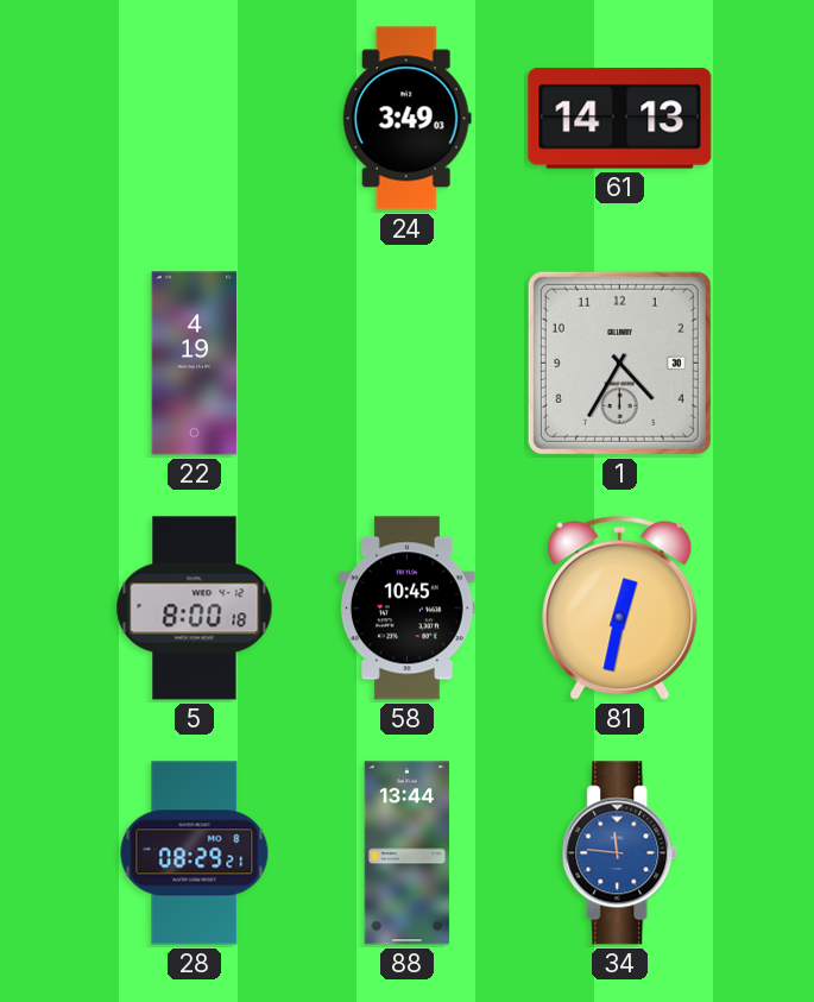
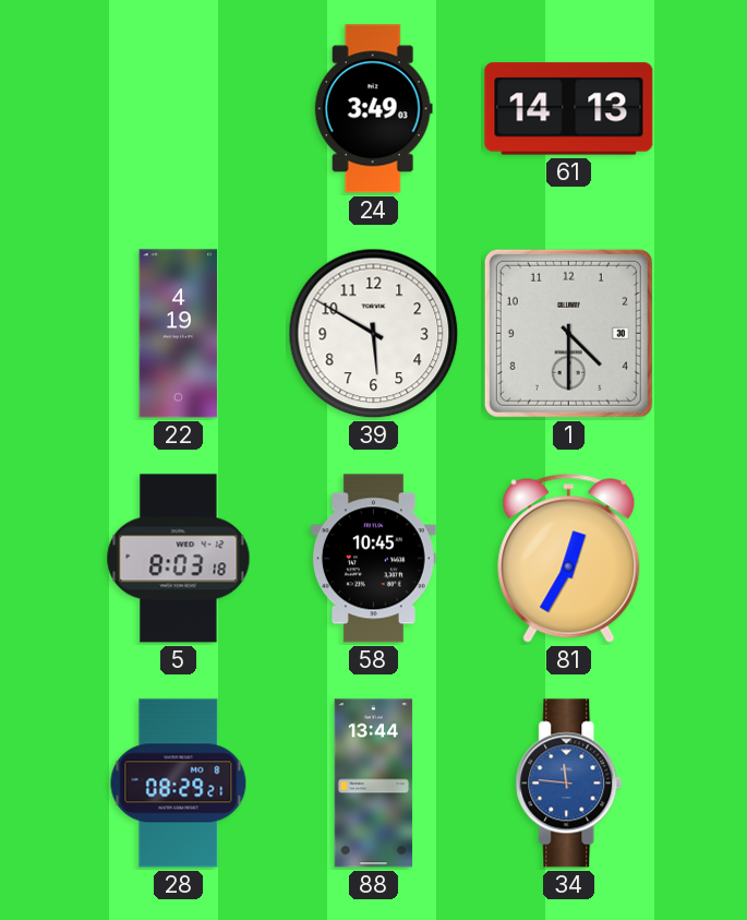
39: none -> 5:50
1: 4:35 -> 4:30
5: 8:00 -> 8:03
81: 12:32 -> 12:35
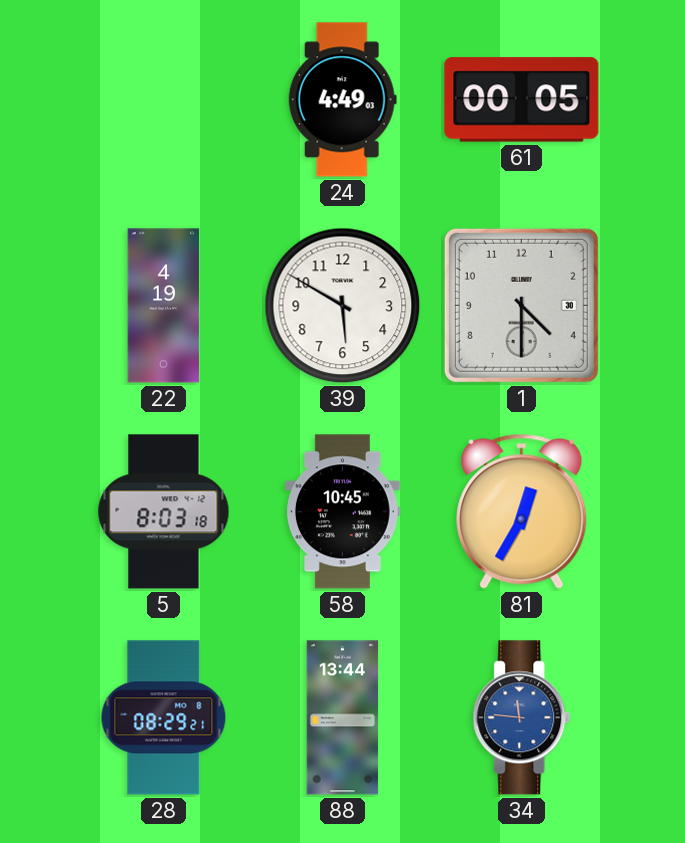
24: 3:49 -> 4:49
61: 14:13 -> 00:05
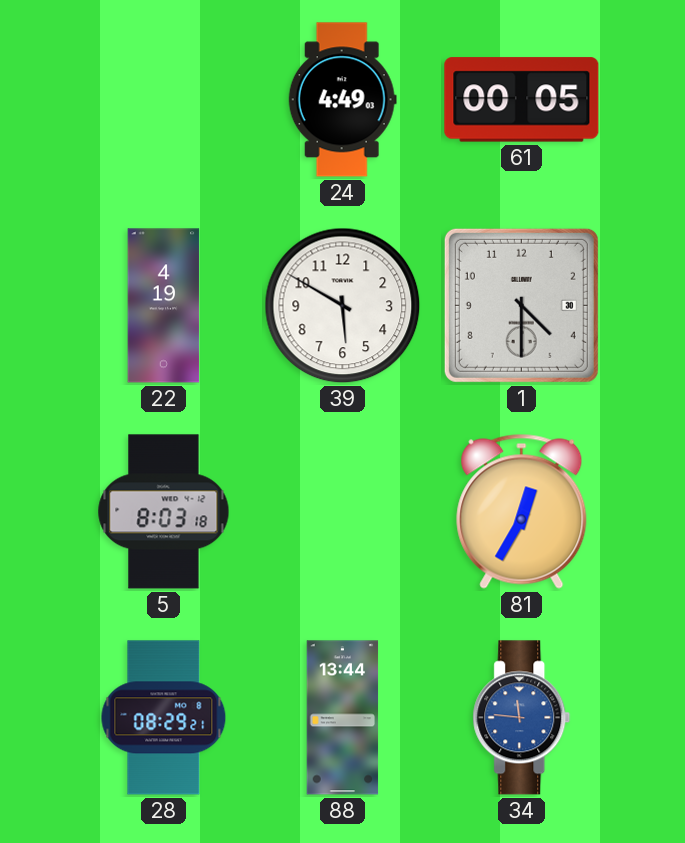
58: 10:45 -> none
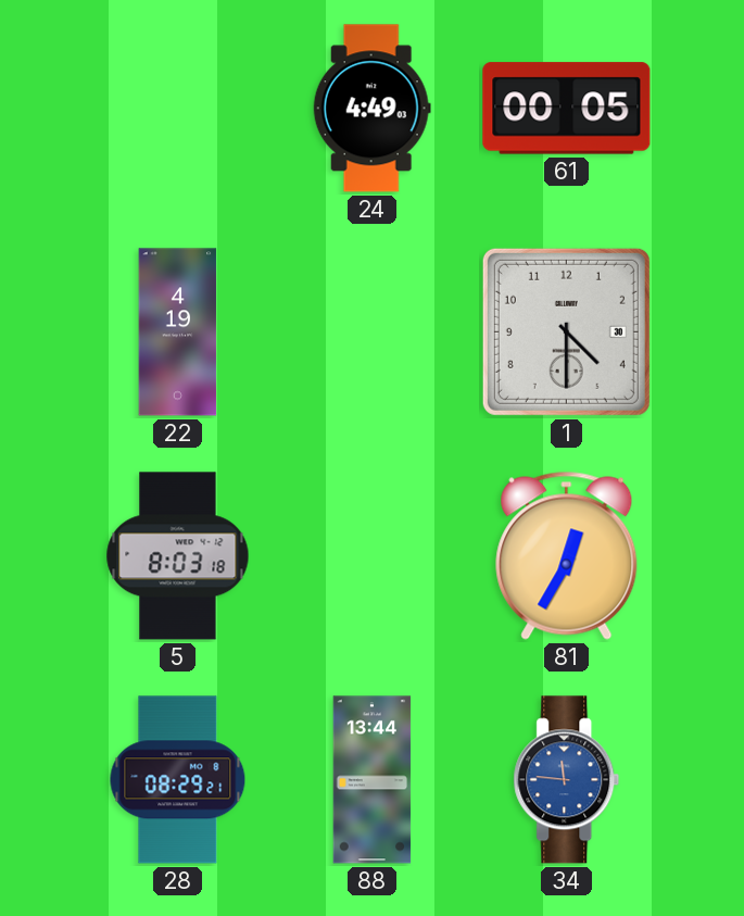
39: 5:50 -> none
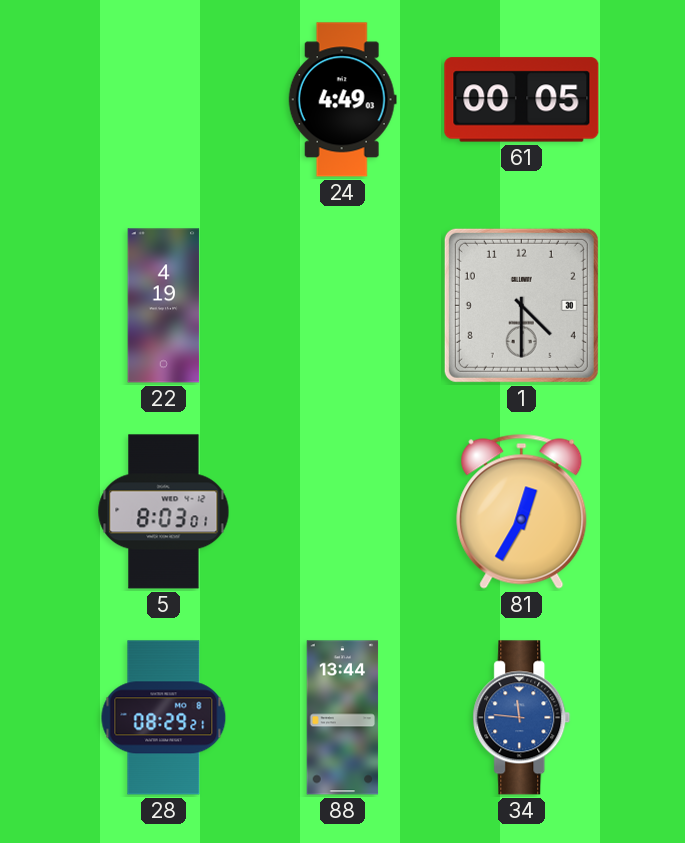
5: 8:03:18 -> 8:03:01
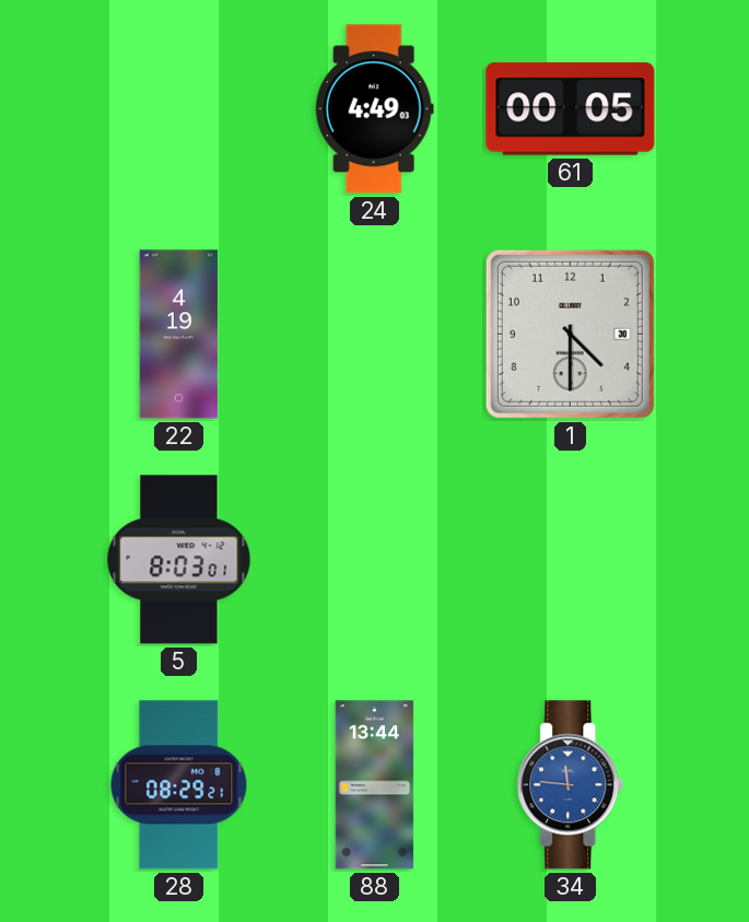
81: 12:35 -> none
